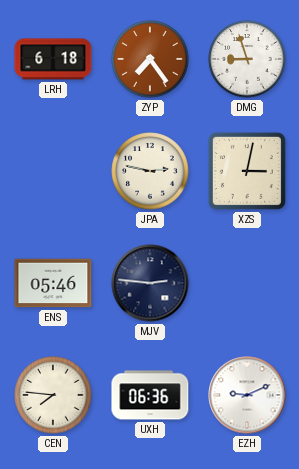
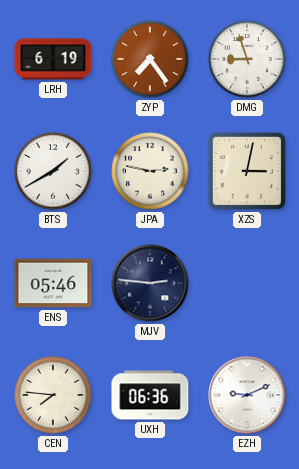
LRH: 6:18 -> 6:19
BTS: none -> 1:40
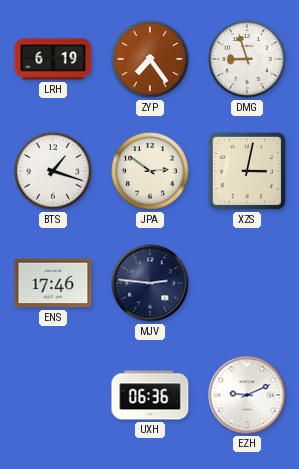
BTS: 1:40 -> 1:18
JPA: 2:47 -> 2:51
ENS: 05:46 -> 17:46
CEN: 7:46 -> none
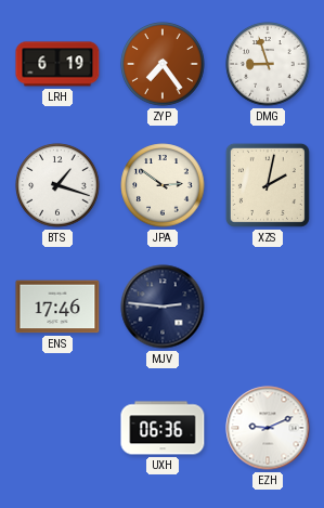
XZS: 3:02 -> 2:02
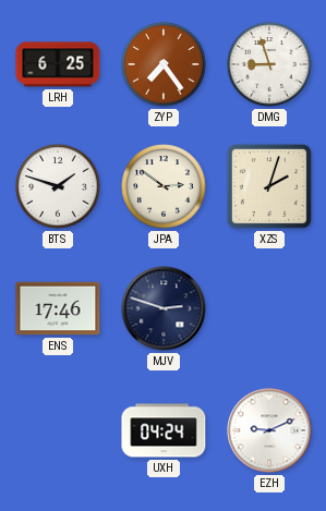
LRH: 6:19 -> 6:25
BTS: 1:18 -> 1:48
XZS: 2:02 -> 2:03
MJV: 2:46 -> 2:48
UXH: 06:36 -> 04:24
